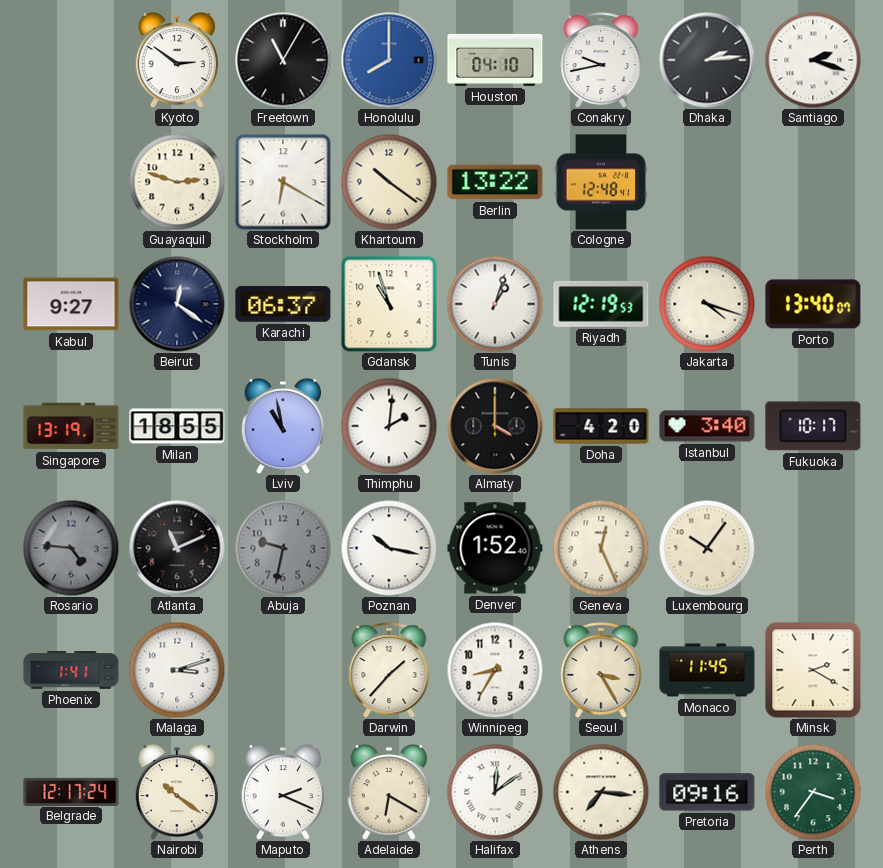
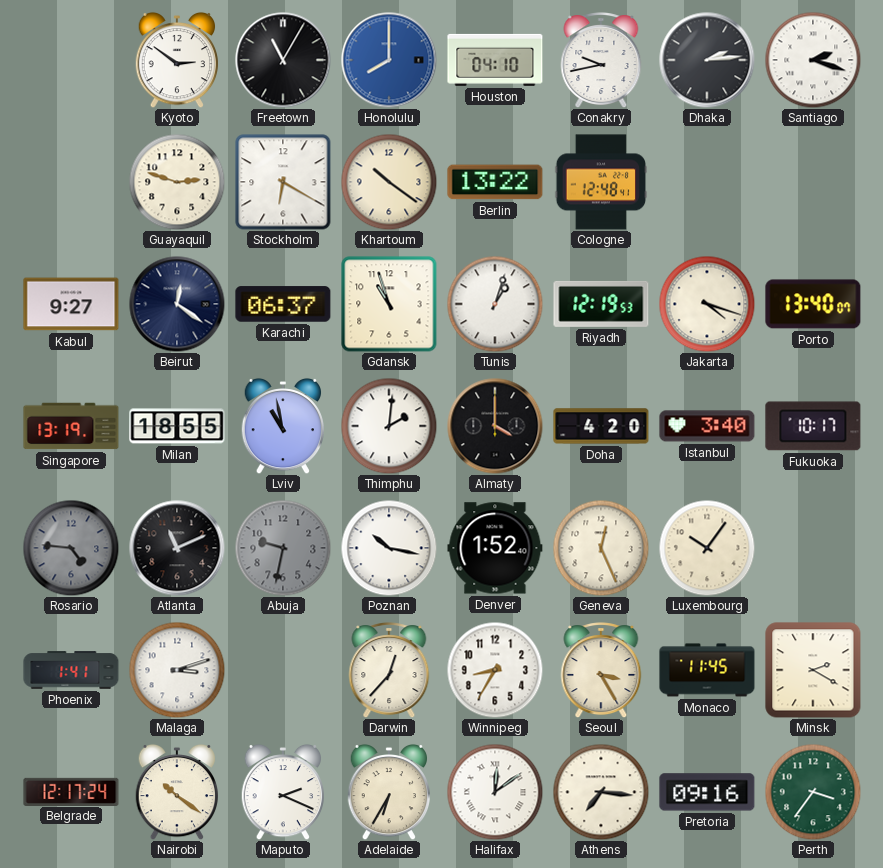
Darwin: 1:37 -> 12:37
Adelaide: 6:20 -> 6:35
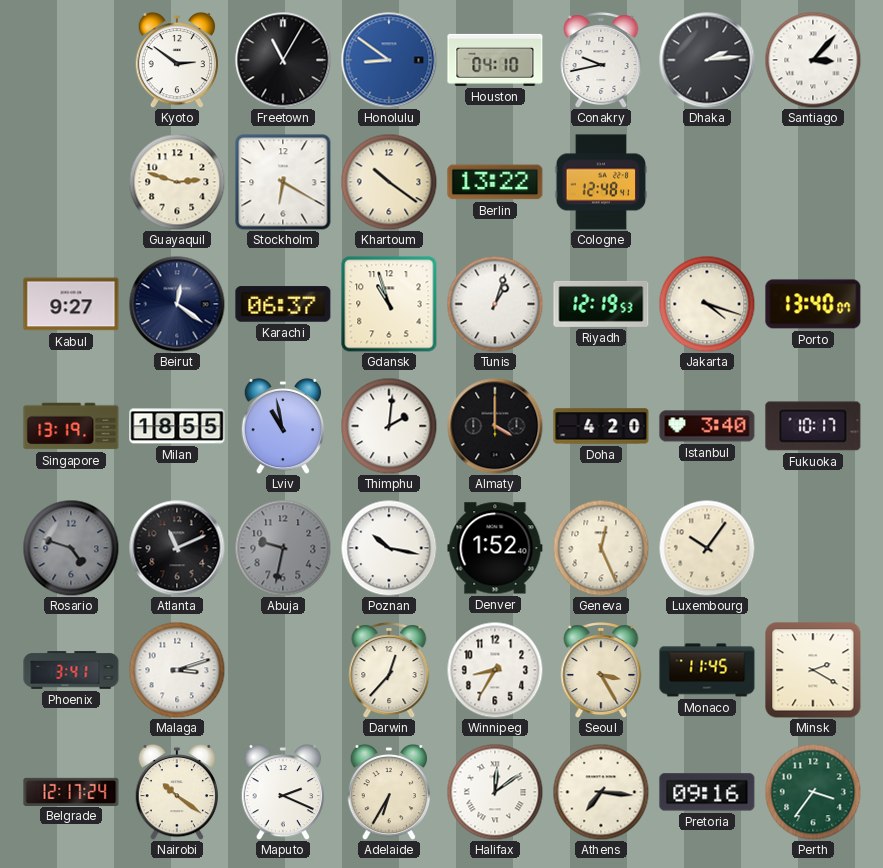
Honolulu: 8:00 -> 8:51
Santiago: 2:18 -> 3:07
Rosario: 4:46 -> 4:48
Phoenix: 1:41 -> 3:41
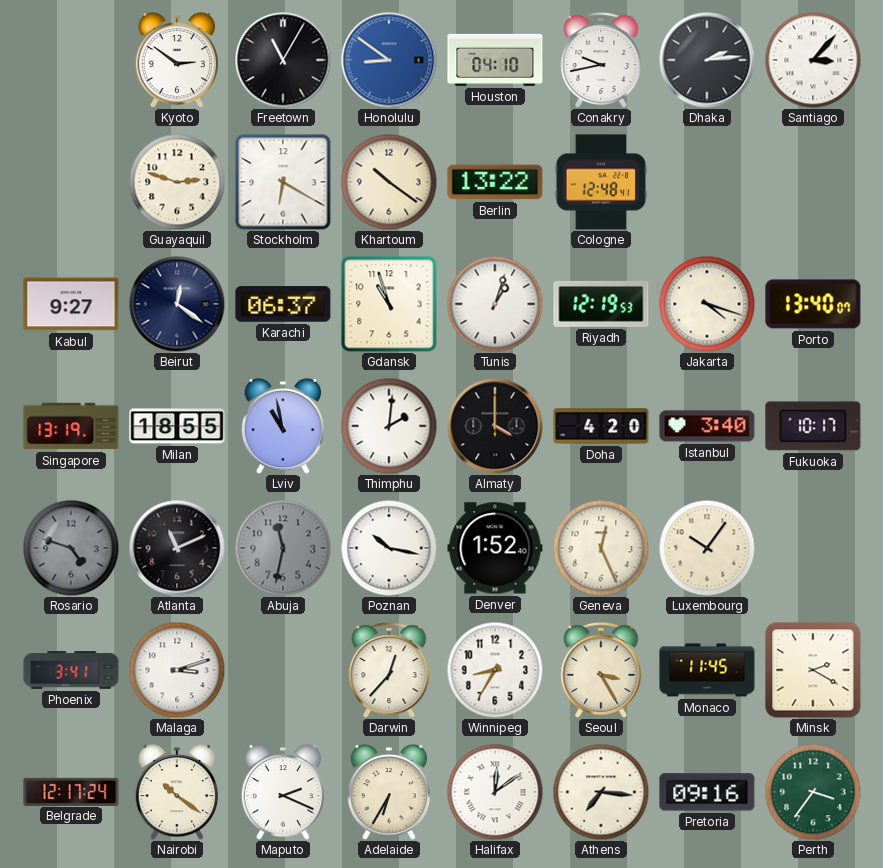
Abuja: 9:32 -> 11:32
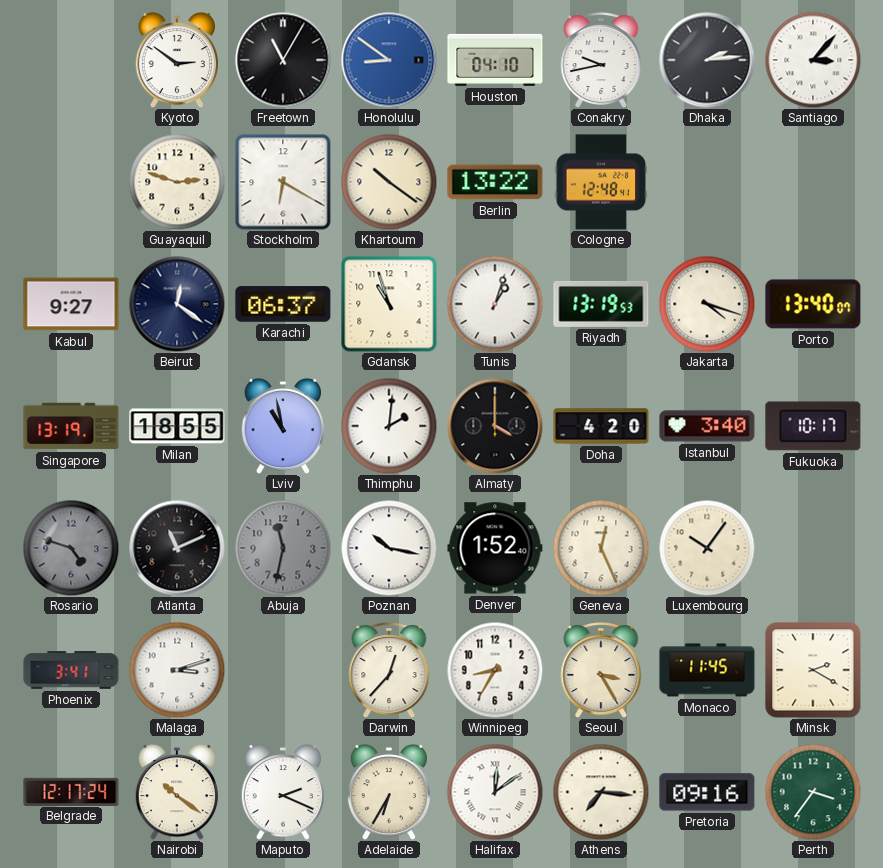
Riyadh: 12:19 -> 13:19
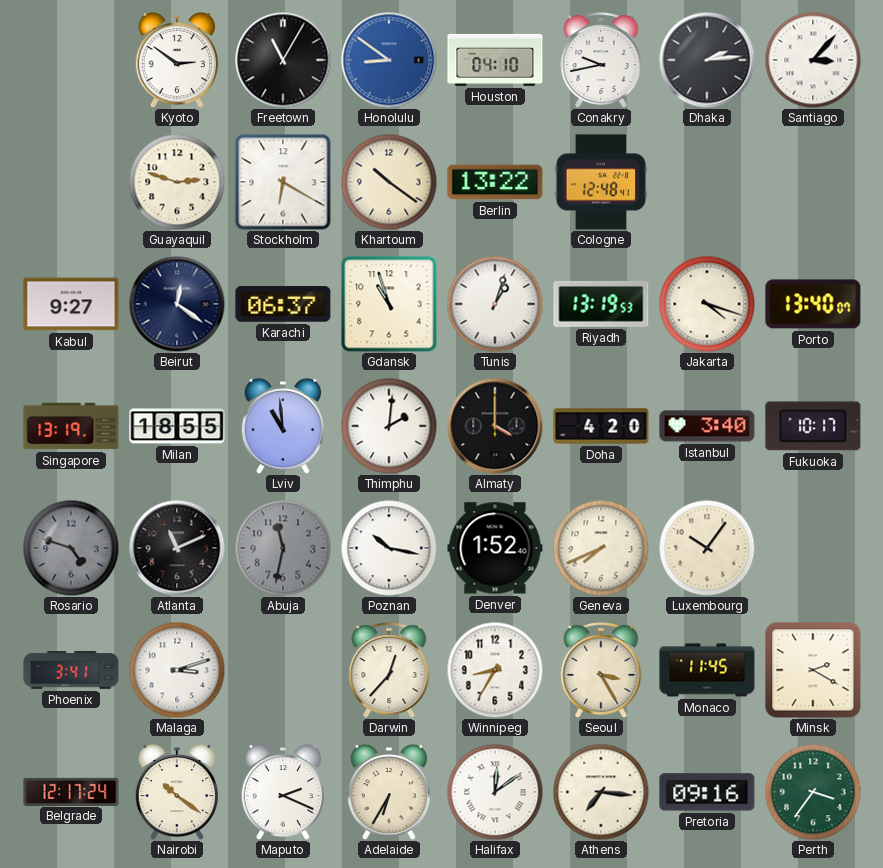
Lviv: 10:58 -> 10:59
Geneva: 12:26 -> 7:41
